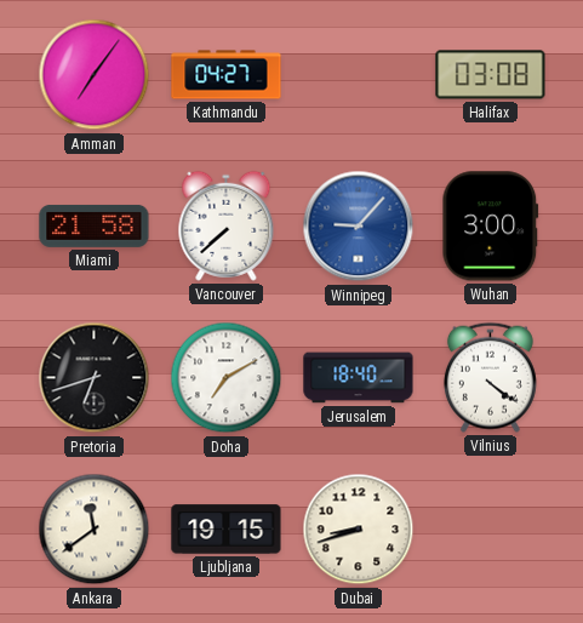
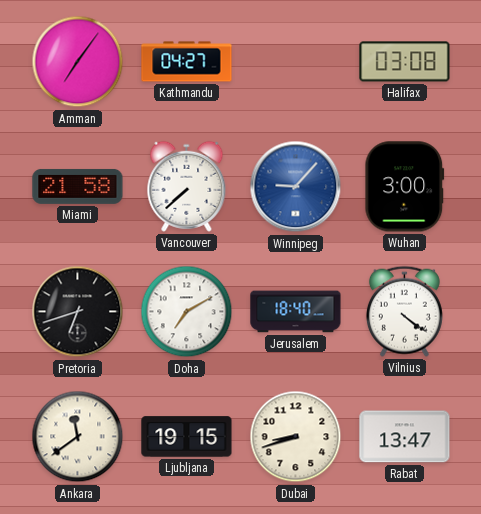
Rabat: none -> 13:47
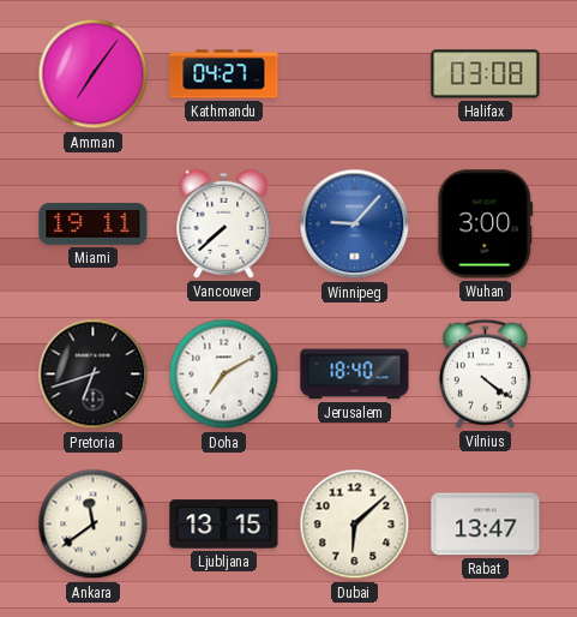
Miami: 21:58 -> 19:11
Ljubljana: 19:15 -> 13:15
Dubai: 8:42 -> 6:08
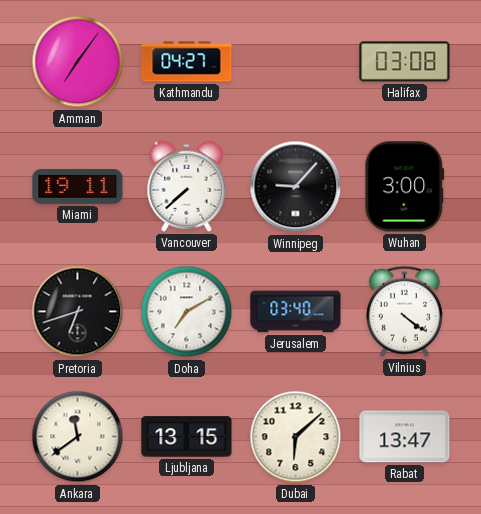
Winnipeg dial: blue -> black
Jerusalem: 18:40 -> 03:40
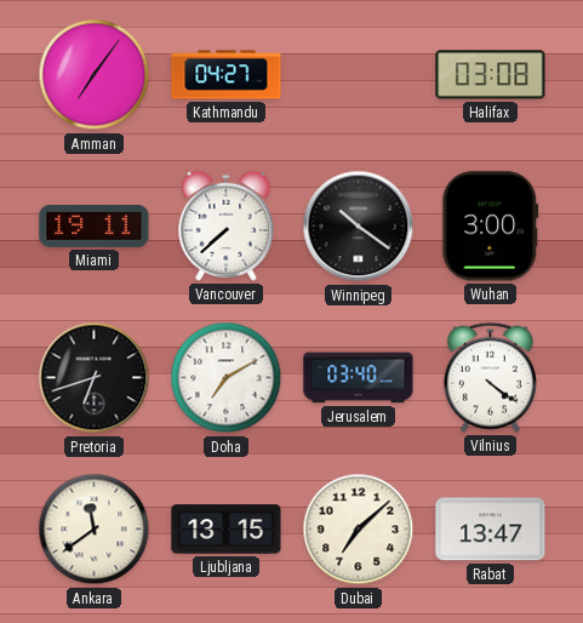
Winnipeg: 9:07 -> 10:21
Dubai: 6:08 -> 7:08
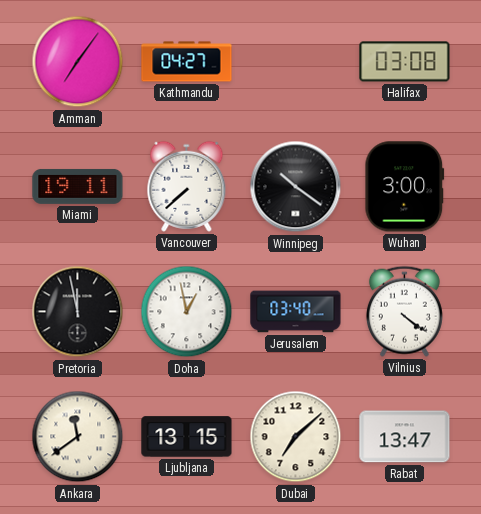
Pretoria: 6:42 -> 11:58
Doha: 7:10 -> 12:58
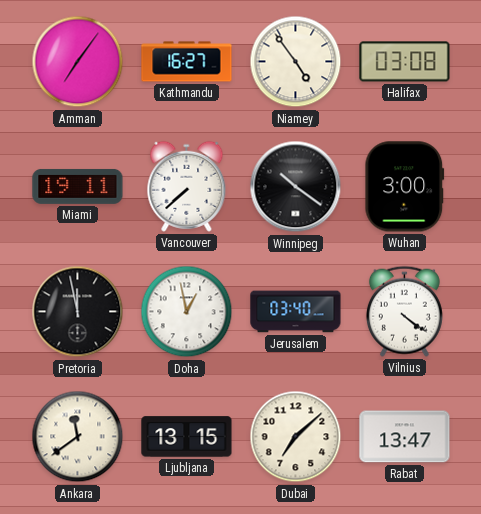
Kathmandu: 04:27 -> 16:27
Niamey: none -> 4:54
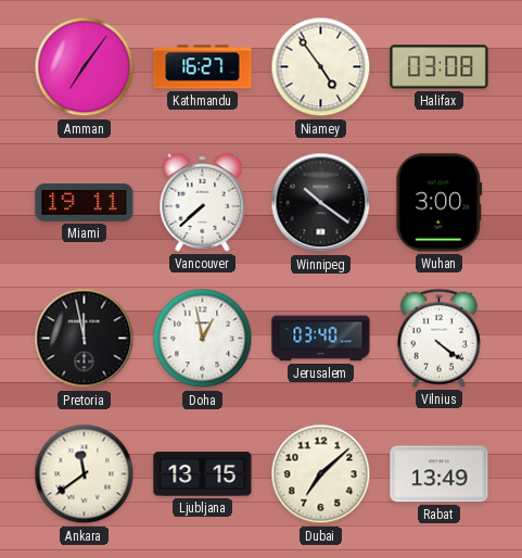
Rabat: 13:47 -> 13:49
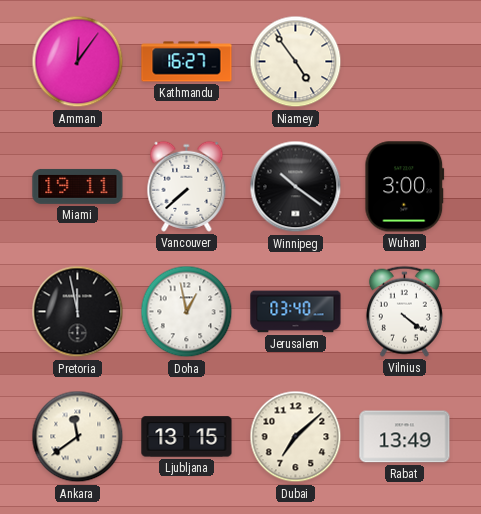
Amman: 7:06 -> 12:06
Halifax: 03:08 -> none
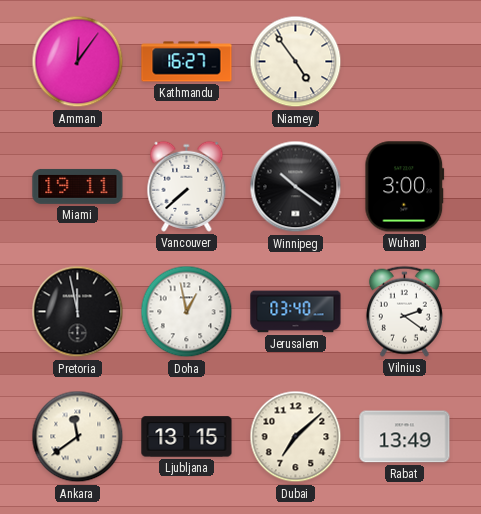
Vilnius: 4:21 -> 2:21
